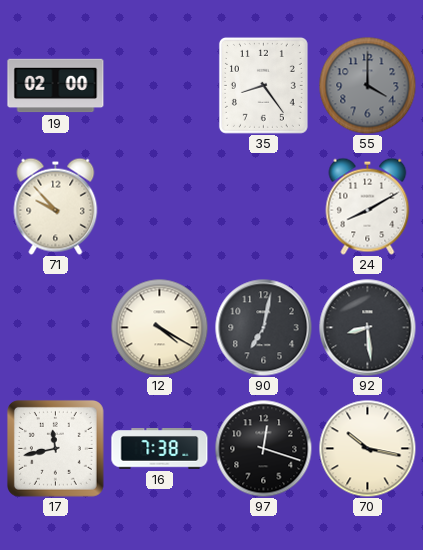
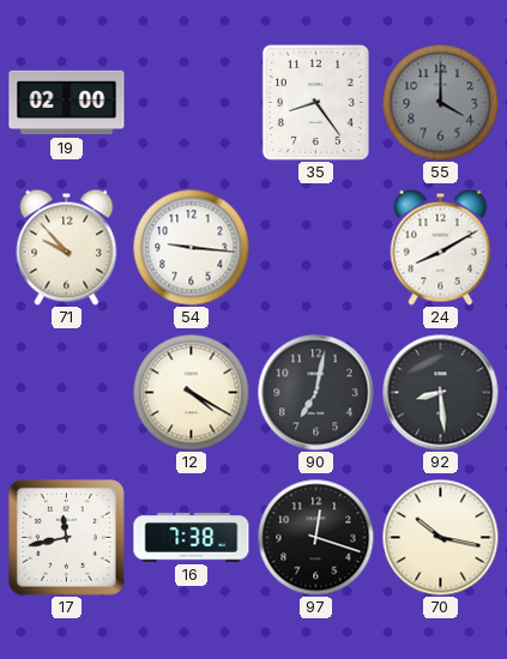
54: none -> 9:16
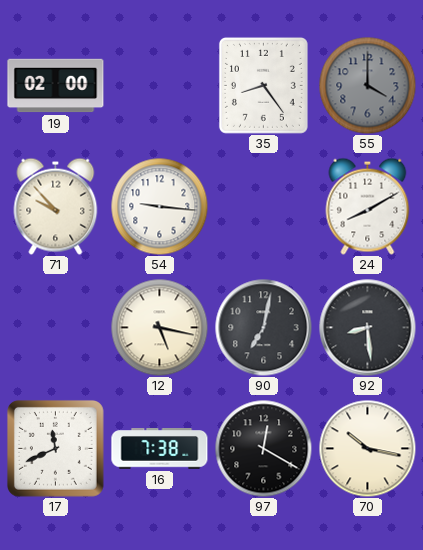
12: 4:20 -> 5:17
17: 11:43 -> 11:41
97: 12:18 -> 12:20
